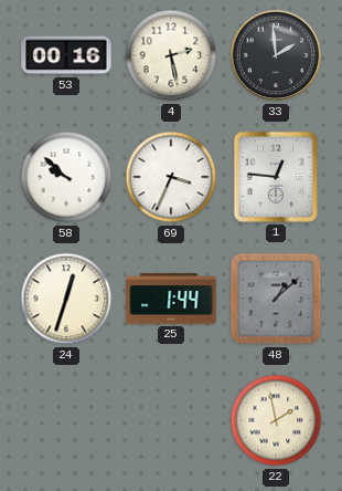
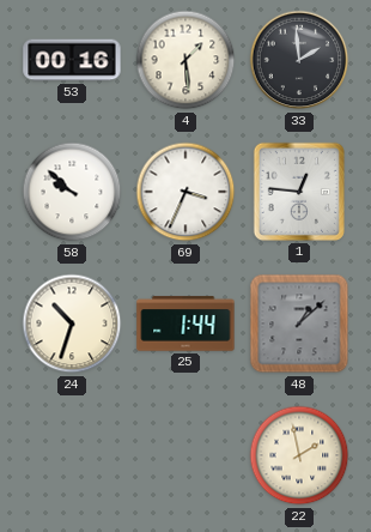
4: 2:28 -> 1:29
24: 12:33 -> 10:33
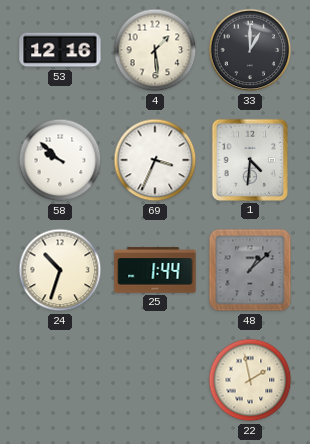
53: 00:16 -> 12:16
33: 1:59 -> 1:00
1: 12:46 -> 4:31
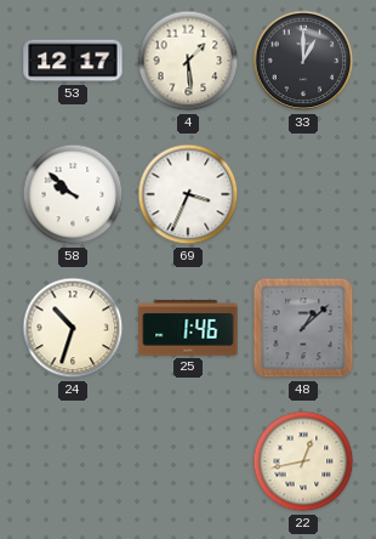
53: 12:16 -> 12:17
1: 4:31 -> none
25: 1:44 -> 1:46
22: 1:58 -> 12:43
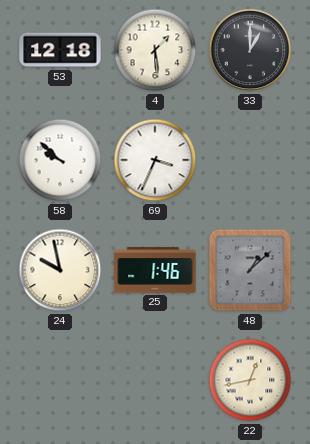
53: 12:17 -> 12:18
24: 10:33 -> 9:58
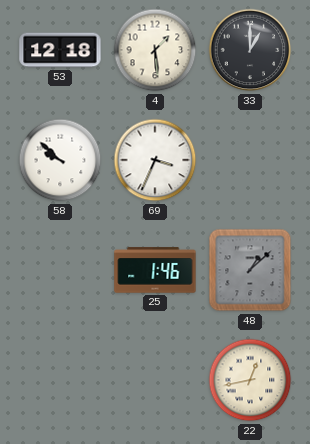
24: 9:58 -> none
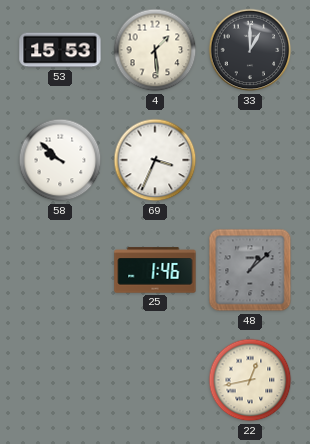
53: 12:18 -> 15:53
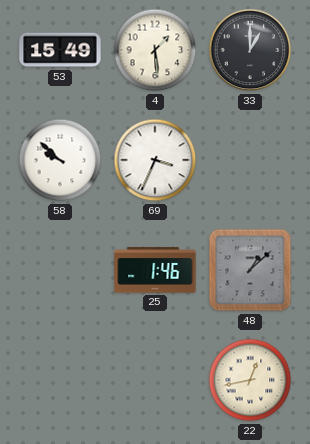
53: 15:53 -> 15:49
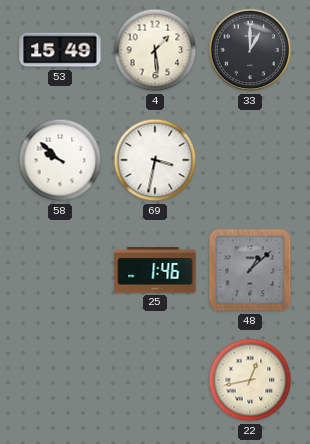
69: 3:34 -> 3:32
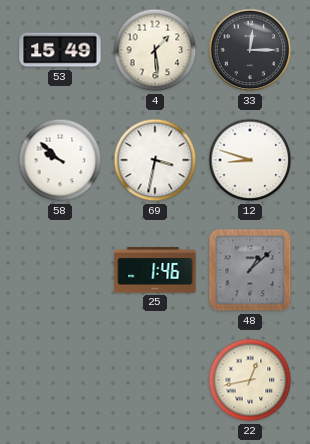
33: 1:00 -> 12:15
12: none -> 8:48
